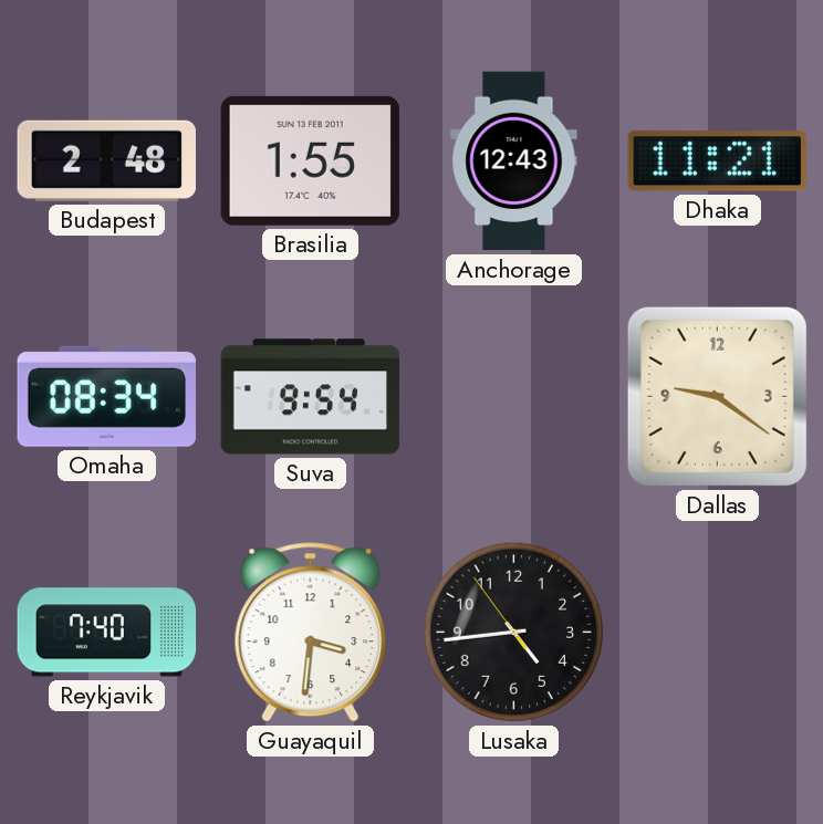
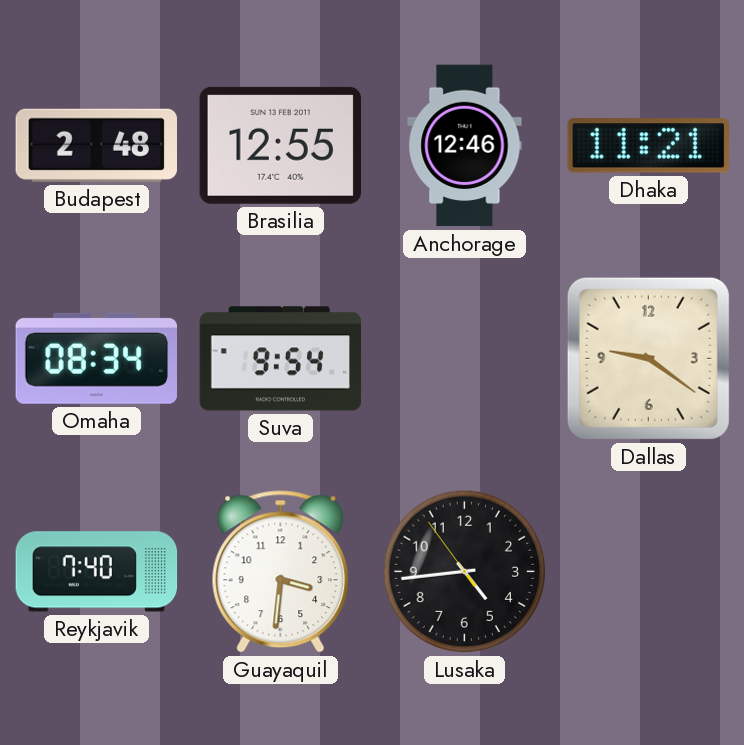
Brasilia: 1:55 -> 12:55
Anchorage: 12:43 -> 12:46
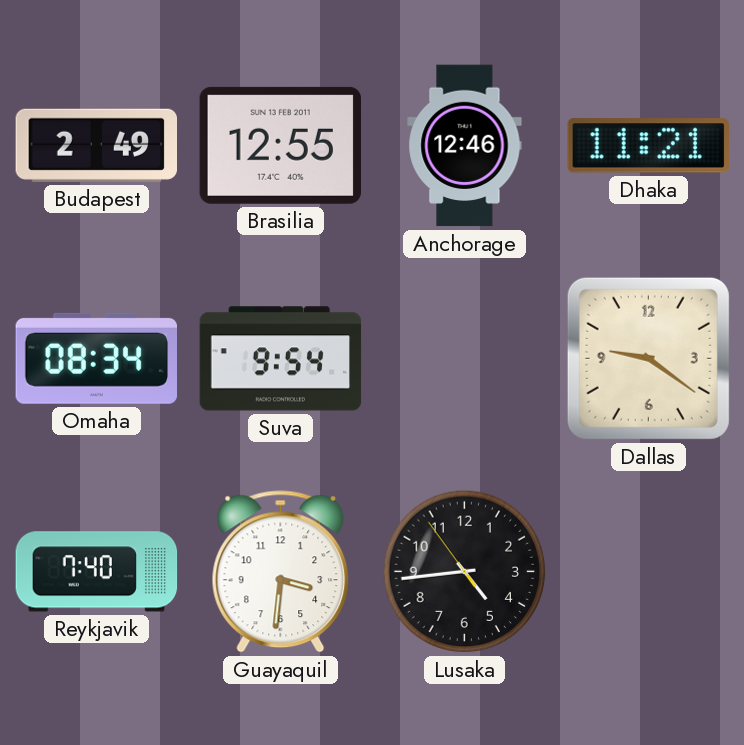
Budapest: 2:48 -> 2:49
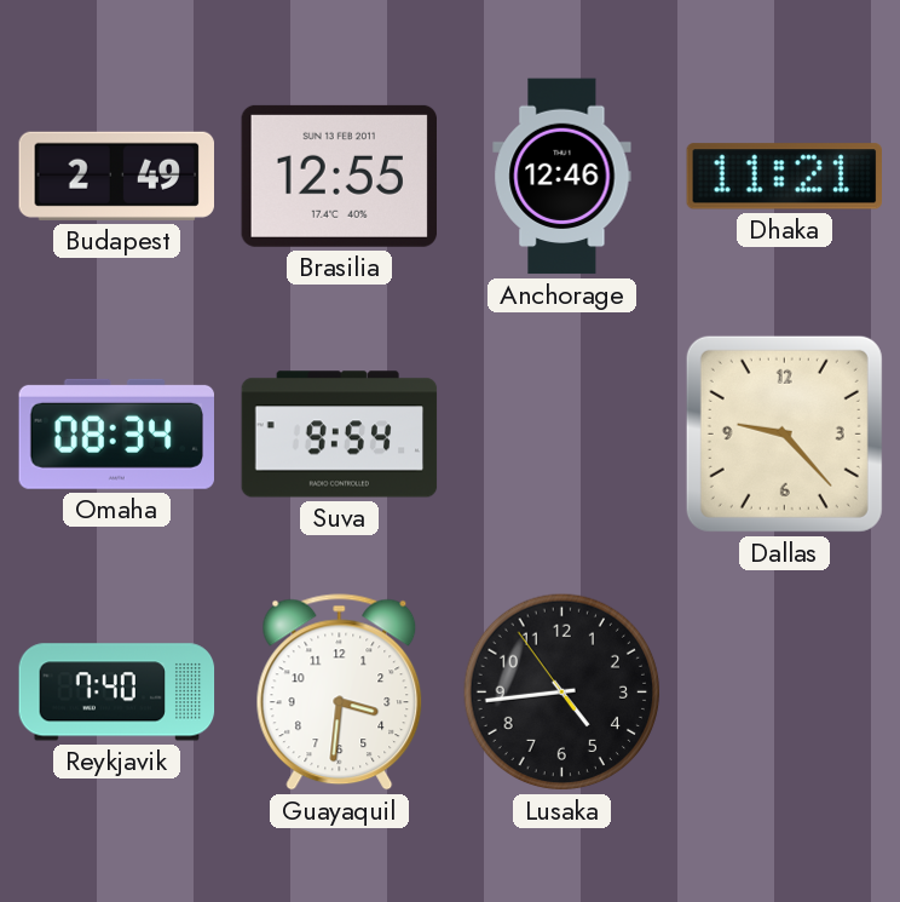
Dallas: 9:21 -> 9:23
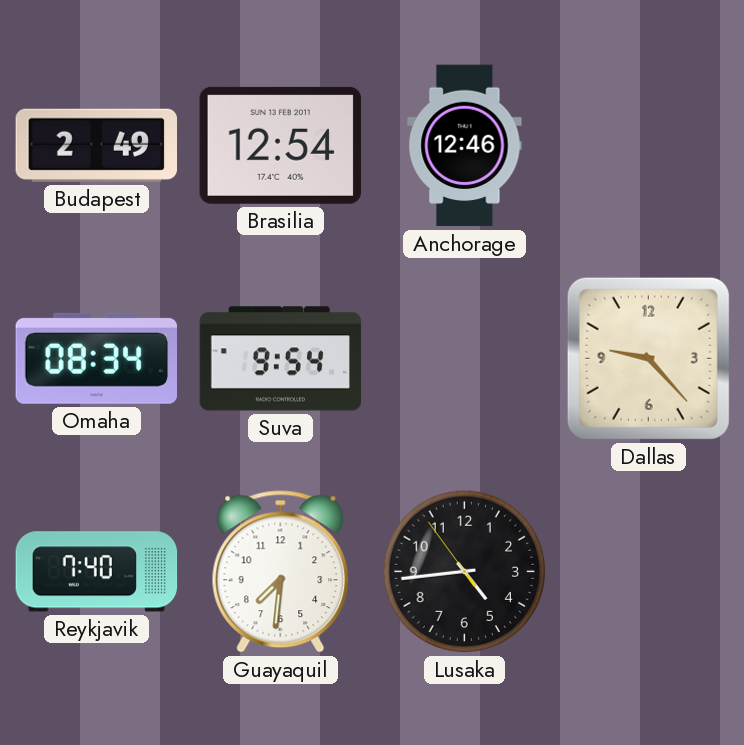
Brasilia: 12:55 -> 12:54
Dhaka: 11:21 -> none
Guayaquil: 3:31 -> 7:31
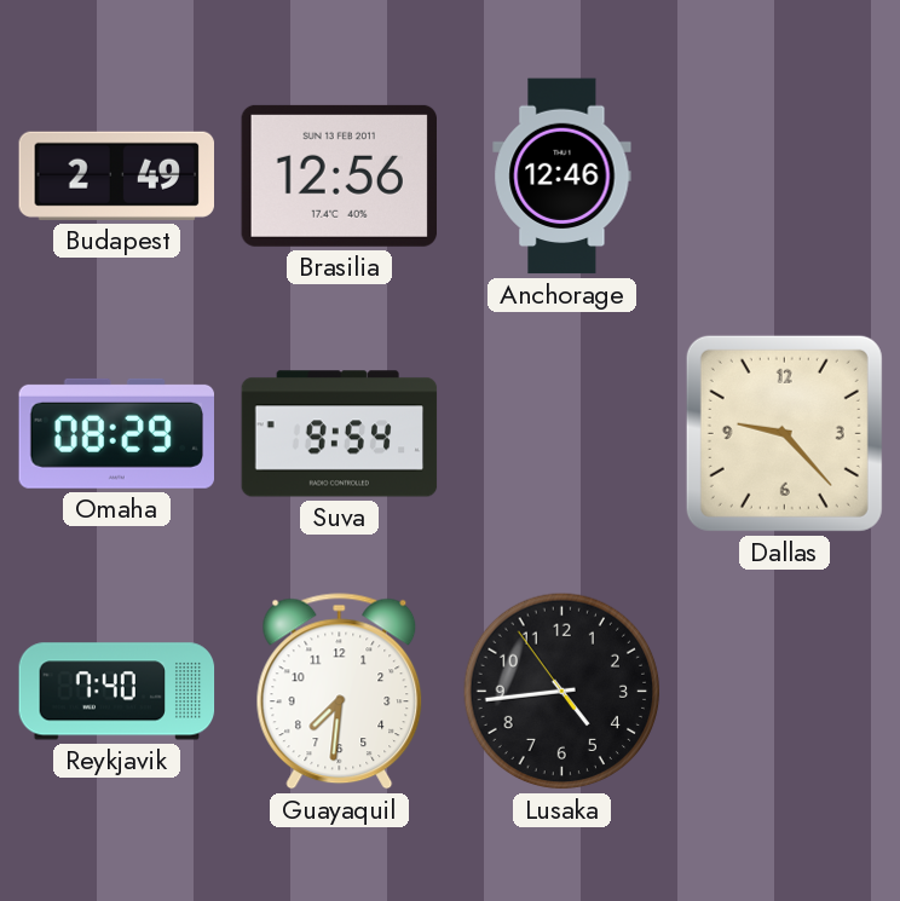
Brasilia: 12:54 -> 12:56
Omaha: 08:34 -> 08:29
